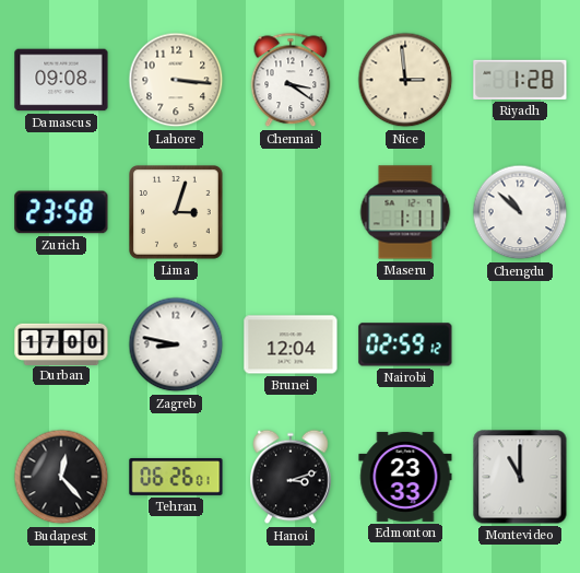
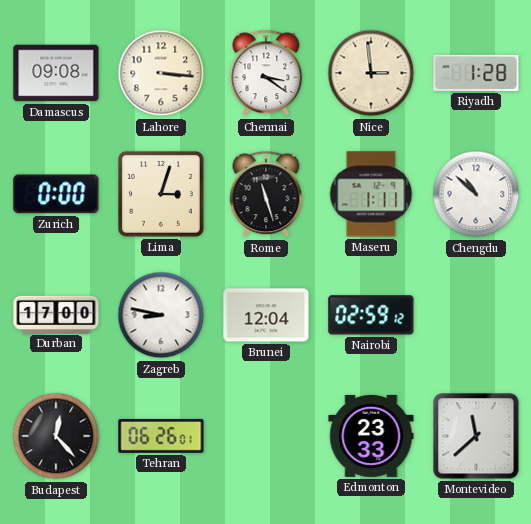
Zurich: 23:58 -> 0:00
Rome: none -> 11:27
Hanoi: 3:12 -> none
Montevideo: 11:00 -> 11:38
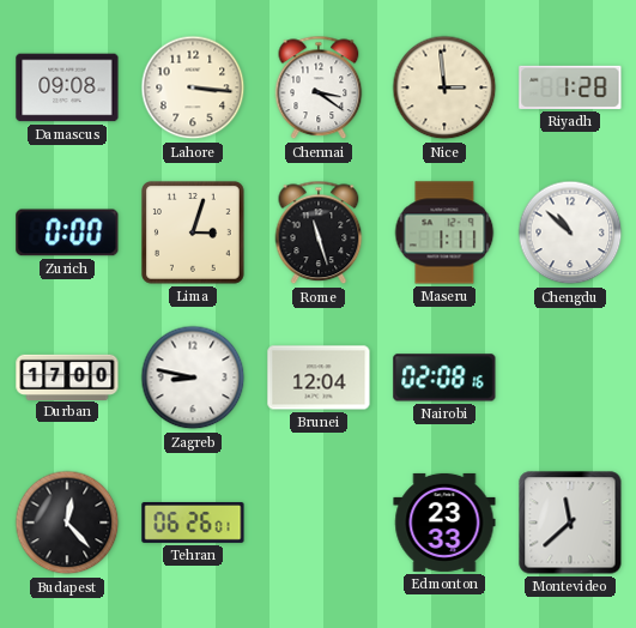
Nairobi: 02:59 -> 02:08
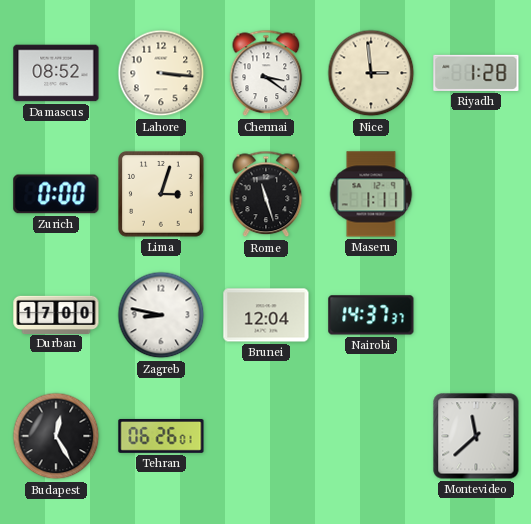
Damascus: 09:08 -> 08:52
Chengdu: 10:52 -> none
Nairobi: 02:08 -> 14:37
Budapest: 12:23 -> 12:25
Edmonton: 23:33 -> none
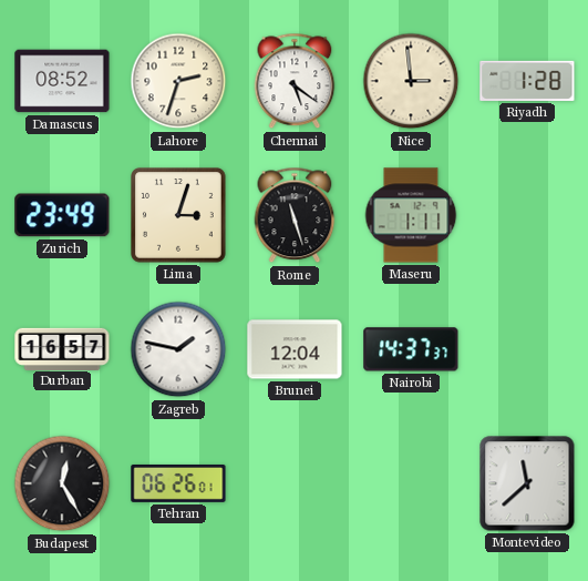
Lahore: 3:16 -> 2:33
Chennai: 3:21 -> 5:21
Zurich: 0:00 -> 23:49
Durban: 17:00 -> 16:57
Zagreb: 8:47 -> 1:47
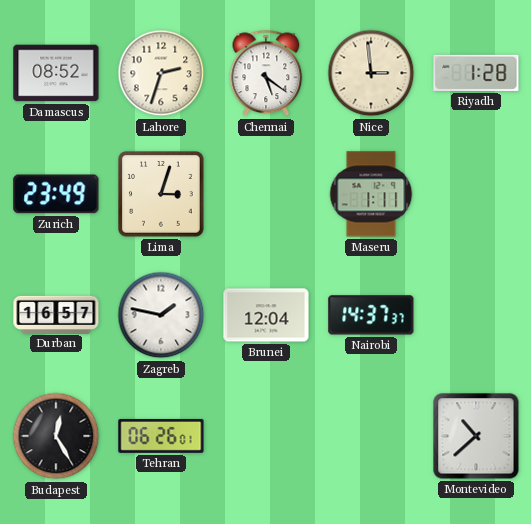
Rome: 11:27 -> none
Montevideo: 11:38 -> 10:38
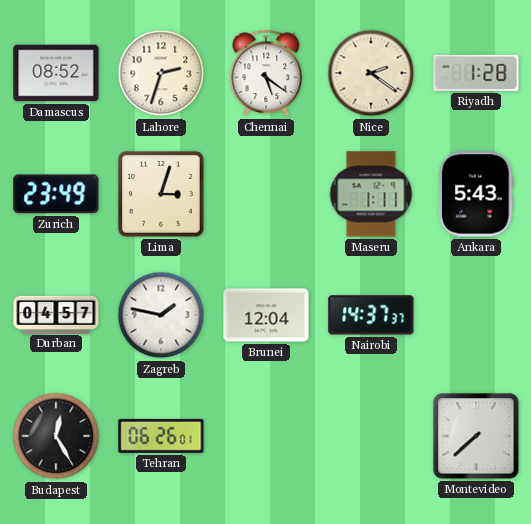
Nice: 2:59 -> 2:21
Ankara: none -> 5:43
Durban: 16:57 -> 04:57
Montevideo: 10:38 -> 7:38
